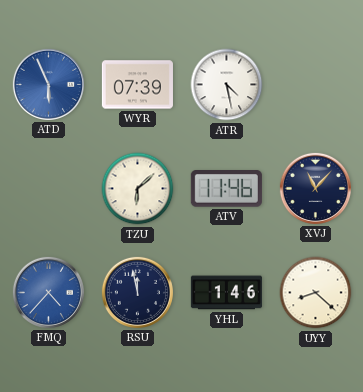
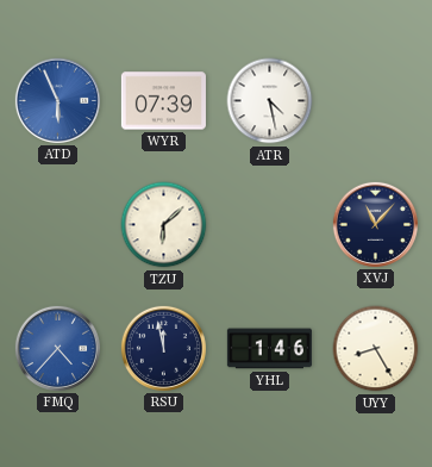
ATV: 11:46 -> none
UYY: 8:22 -> 8:25
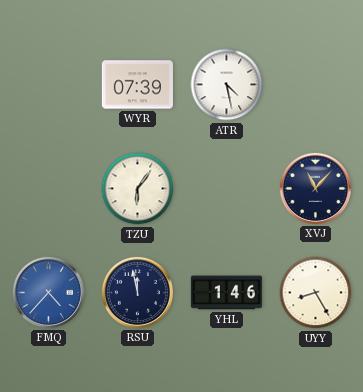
ATD: 5:56 -> none
TZU: 6:08 -> 6:06
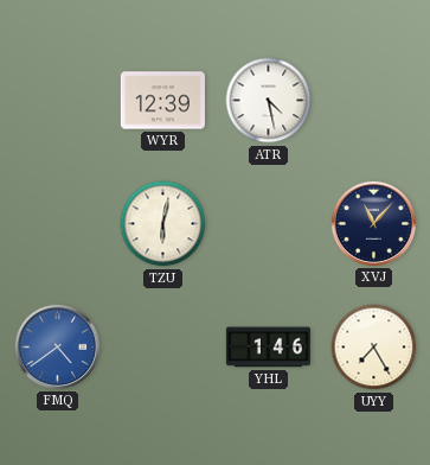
WYR: 07:39 -> 12:39
TZU: 6:06 -> 6:02
FMQ: 4:37 -> 4:39
RSU: 11:58 -> none
UYY: 8:25 -> 7:25
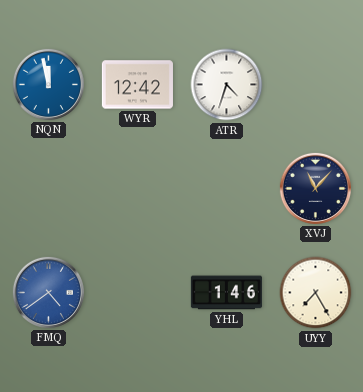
NQN: none -> 11:58
WYR: 12:39 -> 12:42
ATR: 4:28 -> 4:33
TZU: 6:02 -> none
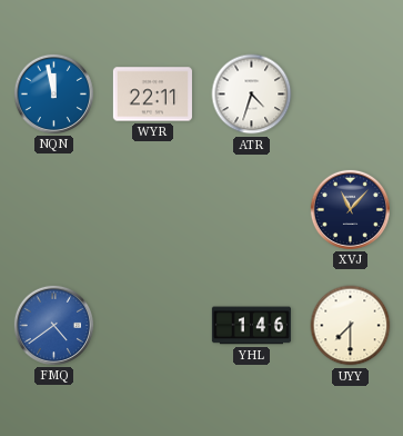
WYR: 12:42 -> 22:11
UYY: 7:25 -> 7:30
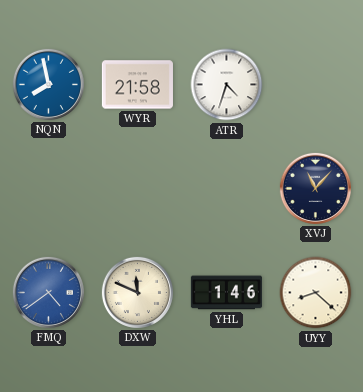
NQN: 11:58 -> 7:58
WYR: 22:11 -> 21:58
DXW: none -> 11:49
UYY: 7:30 -> 8:22
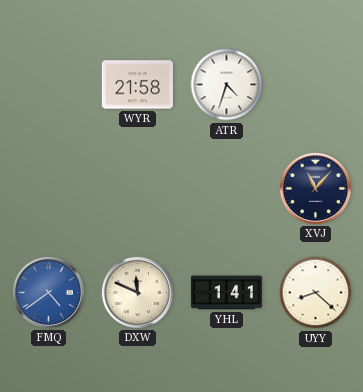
NQN: 7:58 -> none
YHL: 1:46 -> 1:41
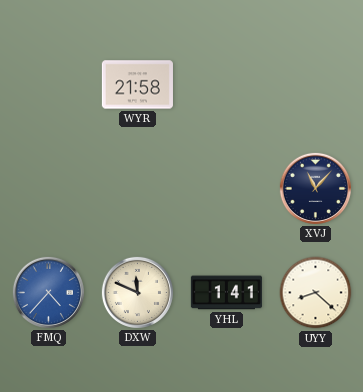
ATR: 4:33 -> none
FMQ: 4:39 -> 4:37
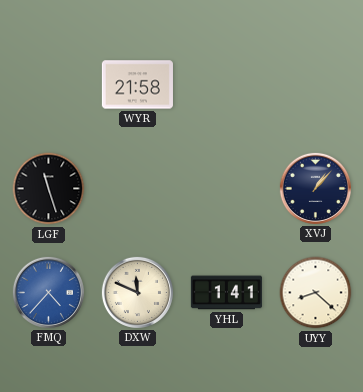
LGF: none -> 11:27
XVJ: 11:07 -> 1:07
